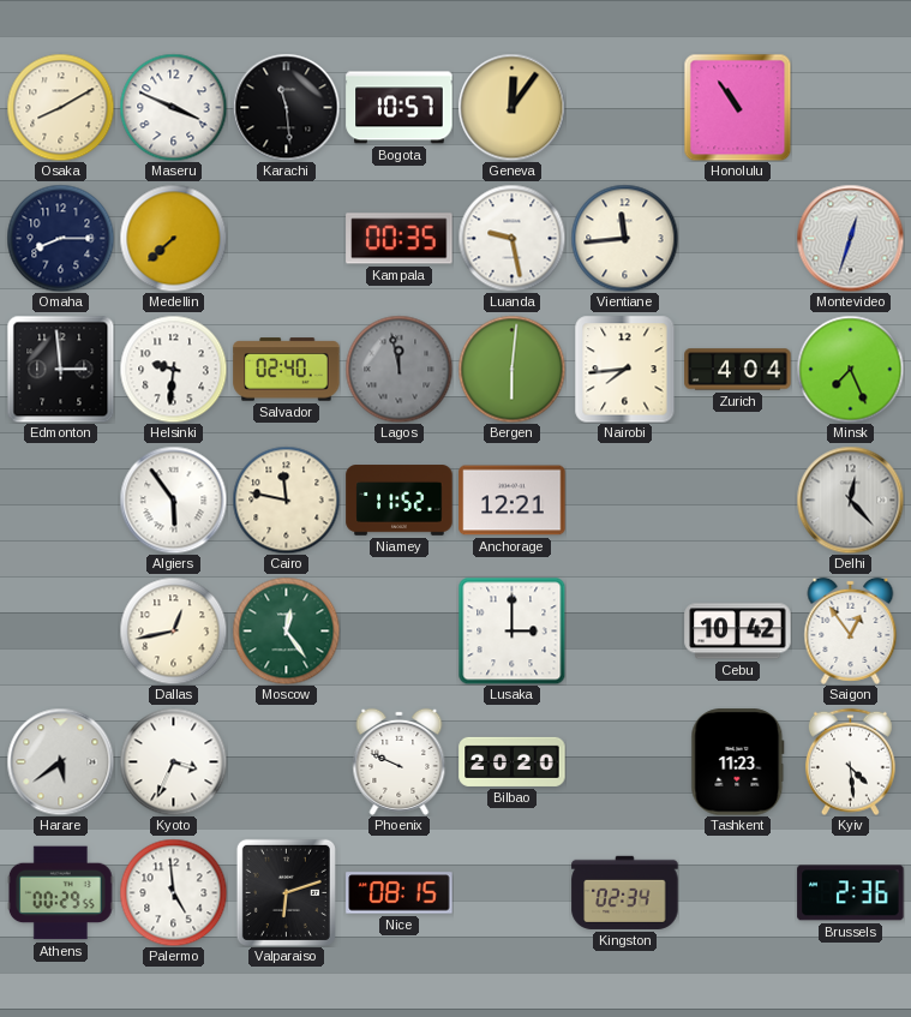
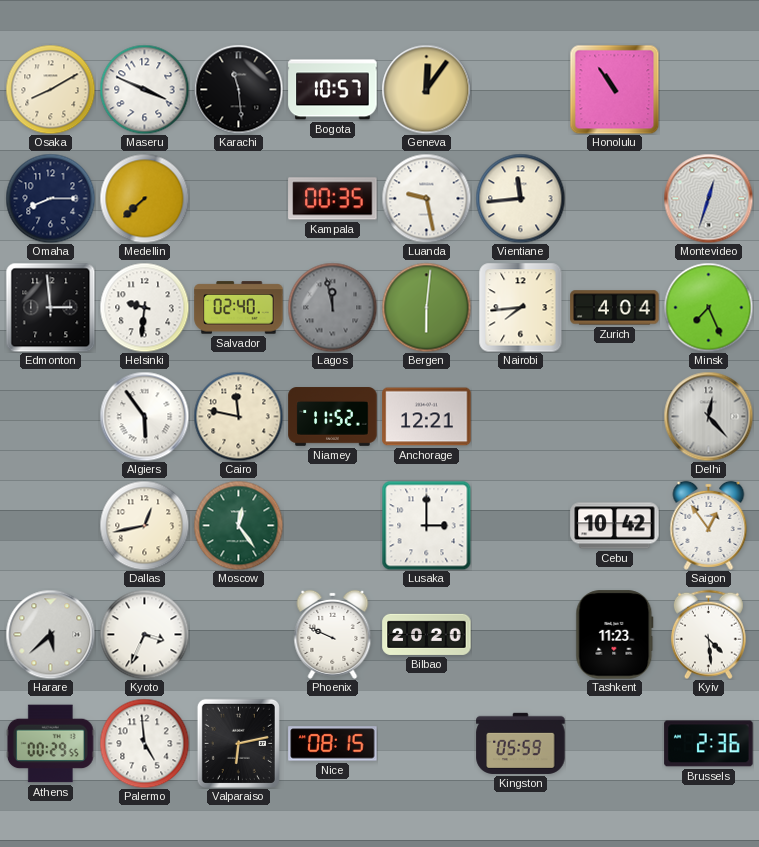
Harare: 5:39 -> 5:38
Valparaiso: 6:12 -> 6:13
Kingston: 02:34 -> 05:59
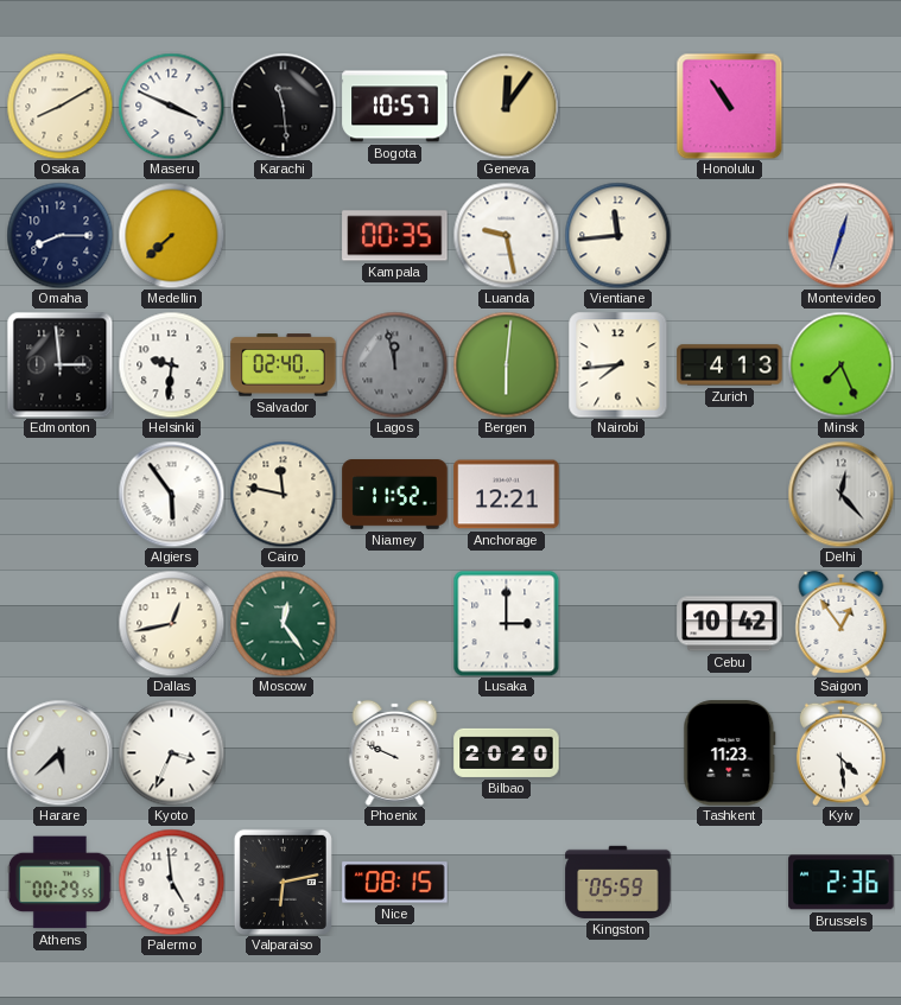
Zurich: 4:04 -> 4:13
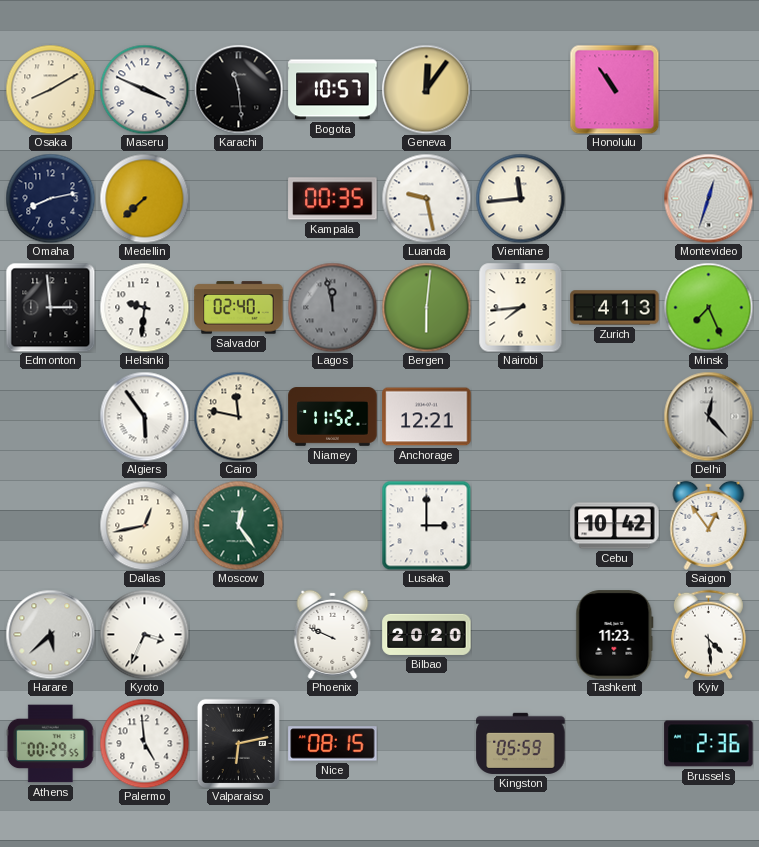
Omaha: 8:15 -> 8:13
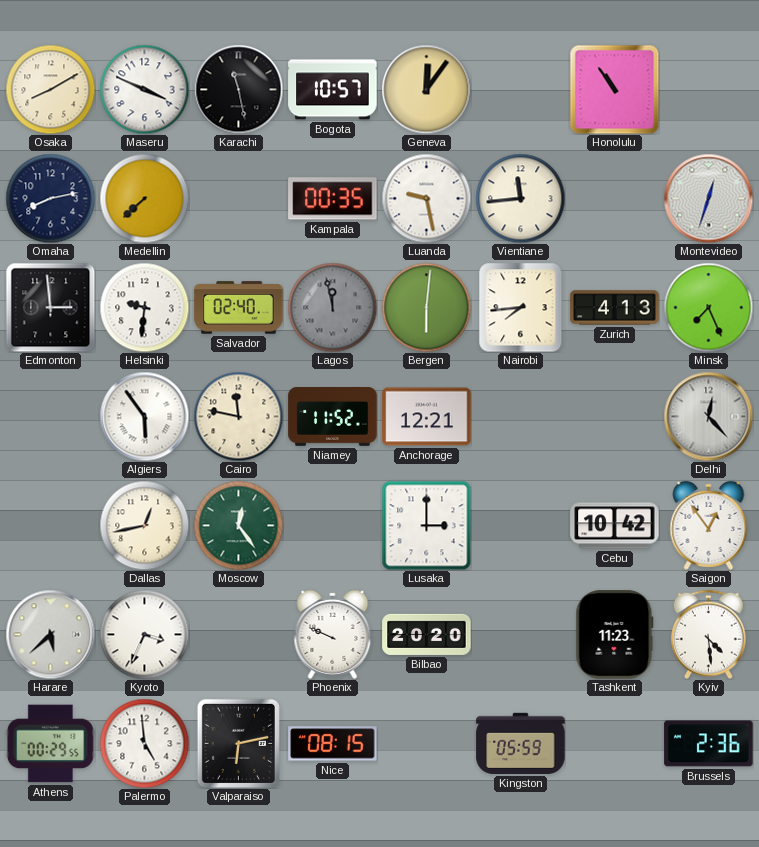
Karachi: 11:29 -> 11:28
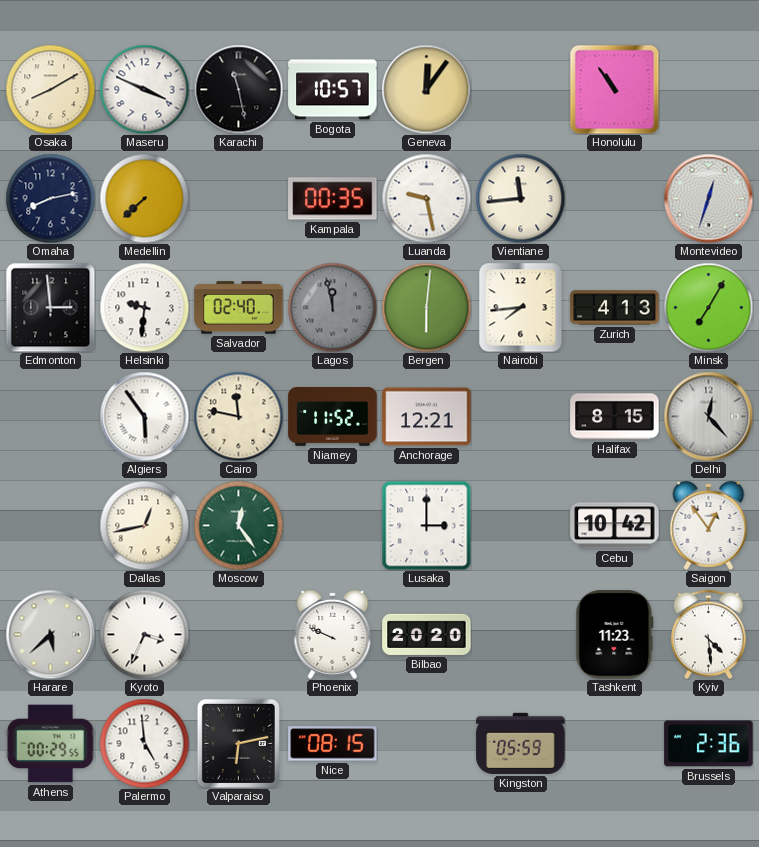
Minsk: 7:26 -> 7:05
Halifax: none -> 8:15
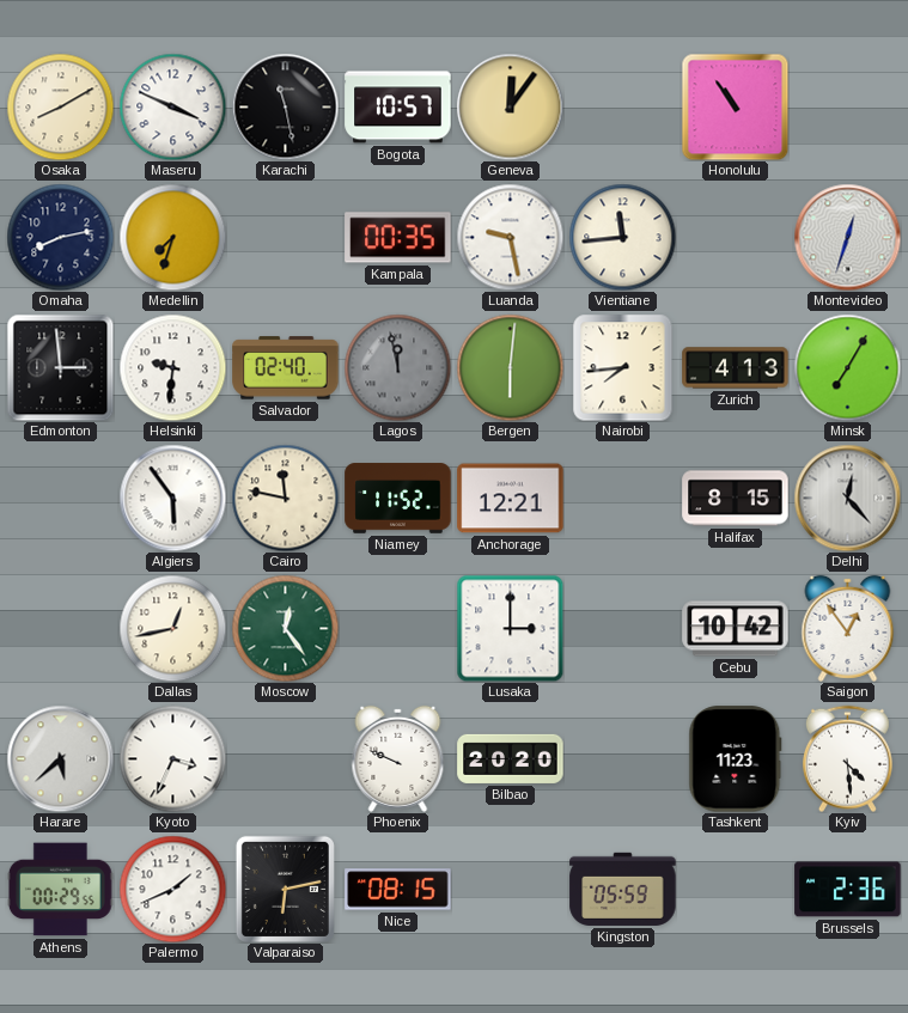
Medellin: 7:38 -> 7:33
Palermo: 4:59 -> 1:41
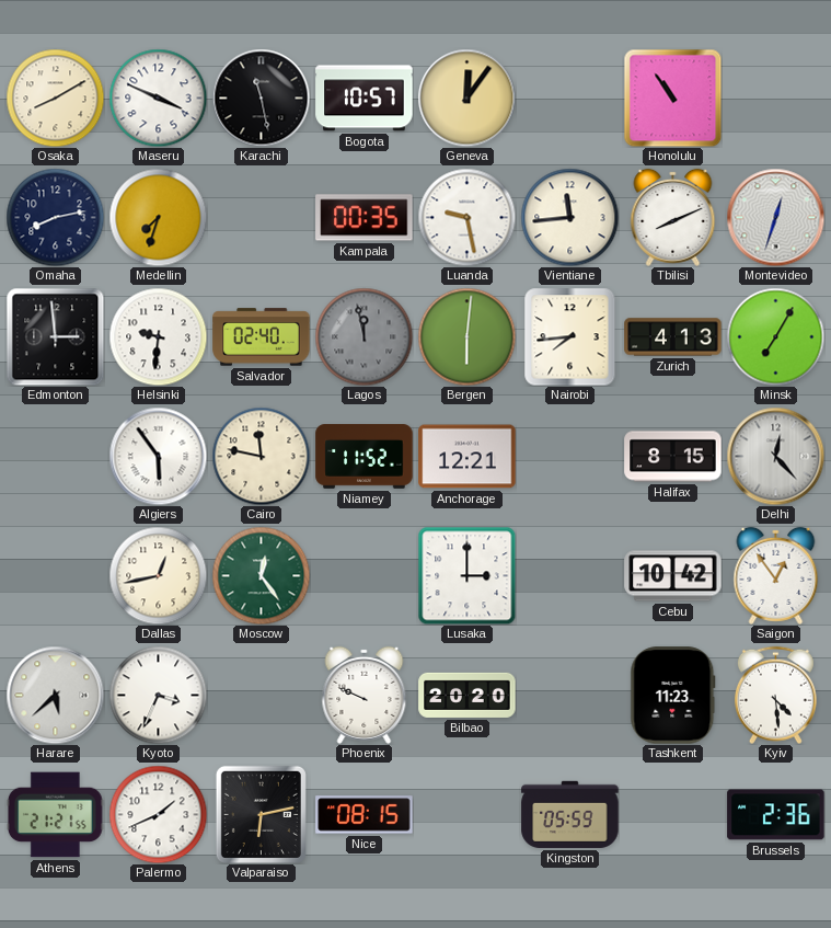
Tbilisi: none -> 8:11
Athens: 00:29 -> 21:21
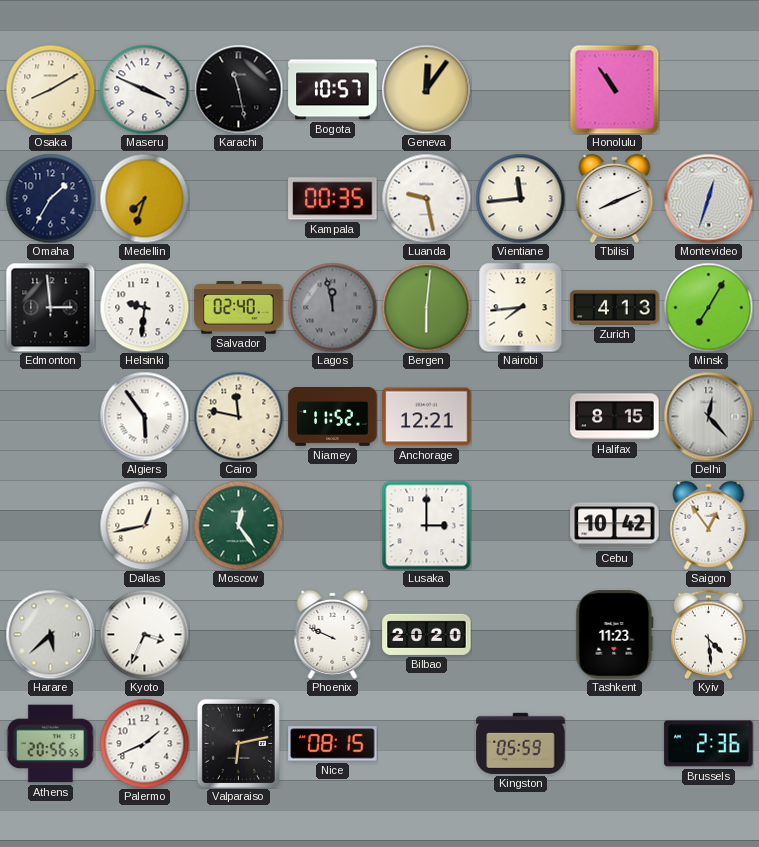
Omaha: 8:13 -> 1:35
Athens: 21:21 -> 20:56
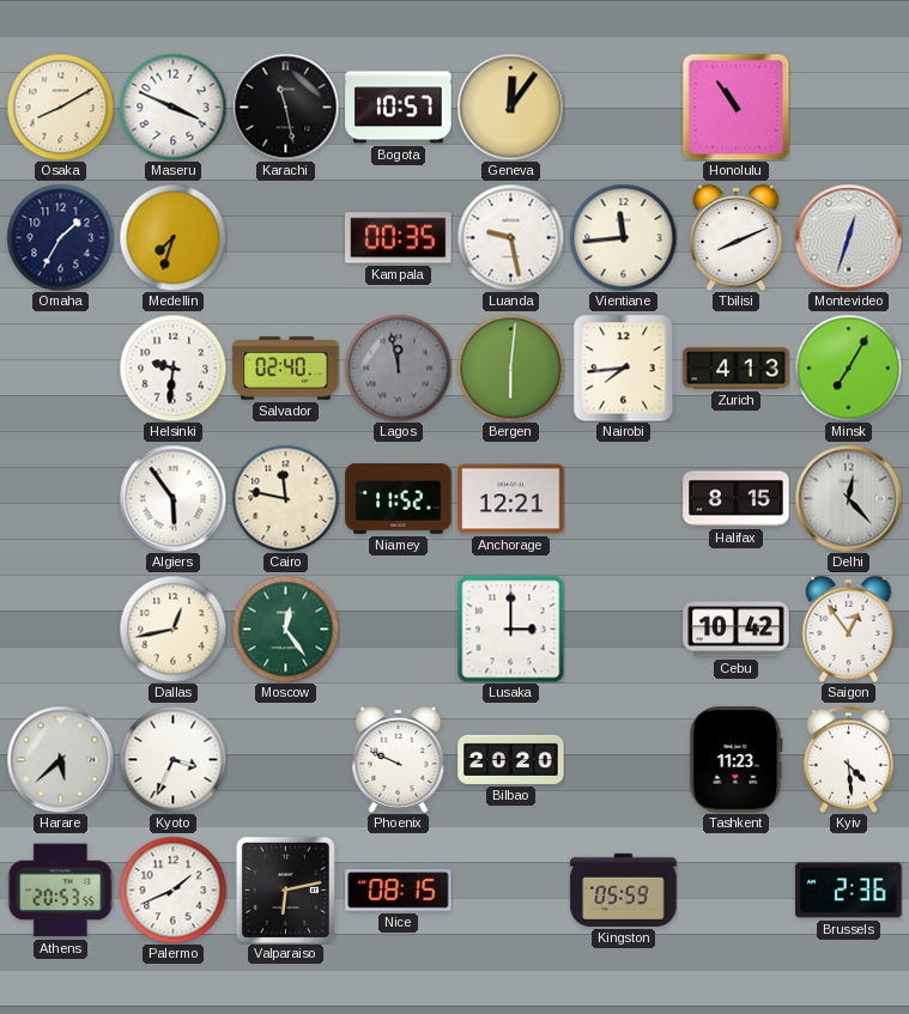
Edmonton: 2:59 -> none
Athens: 20:56 -> 20:53
